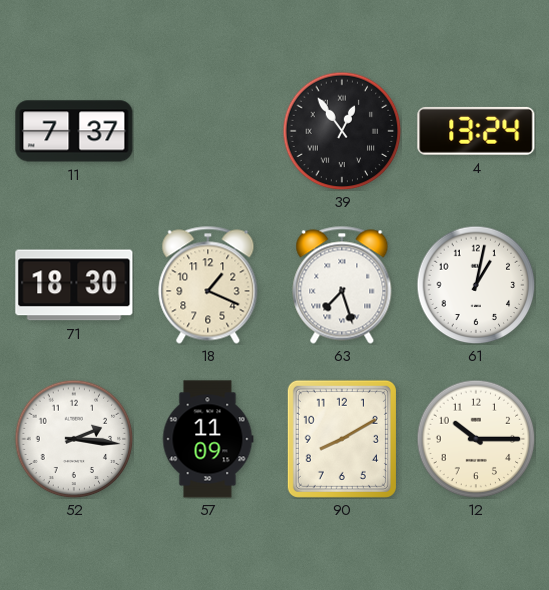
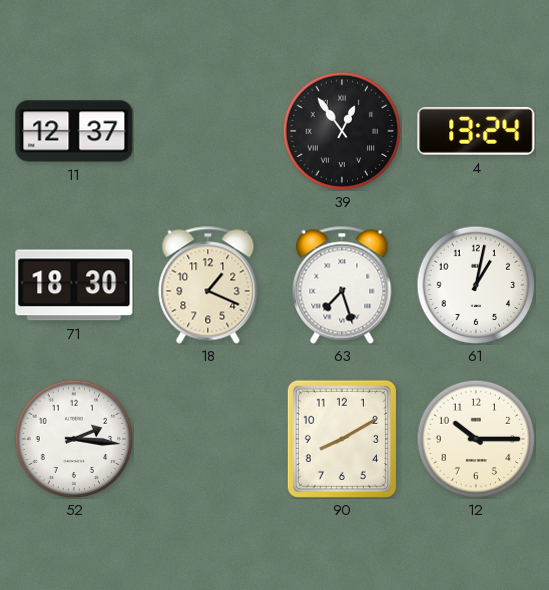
11: 7:37 -> 12:37
57: 11:09 -> none
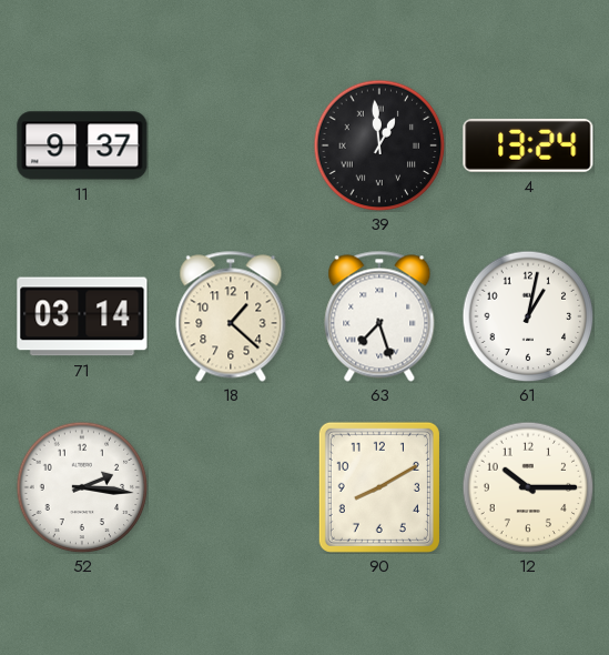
11: 12:37 -> 9:37
39: 12:54 -> 12:59
71: 18:30 -> 03:14
18: 1:19 -> 1:22
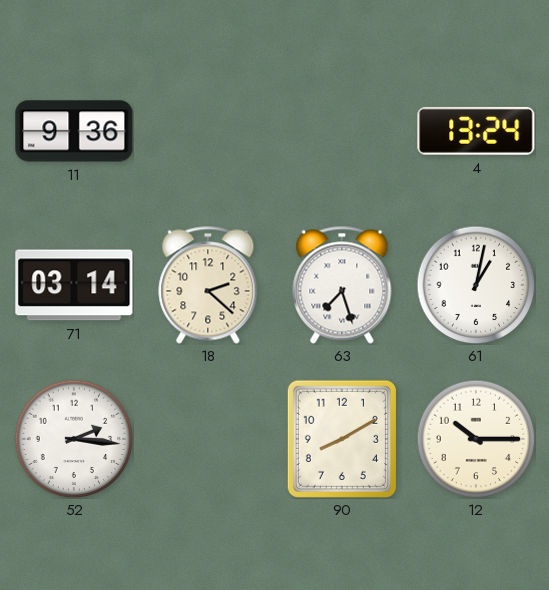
11: 9:37 -> 9:36
39: 12:59 -> none
18: 1:22 -> 2:22
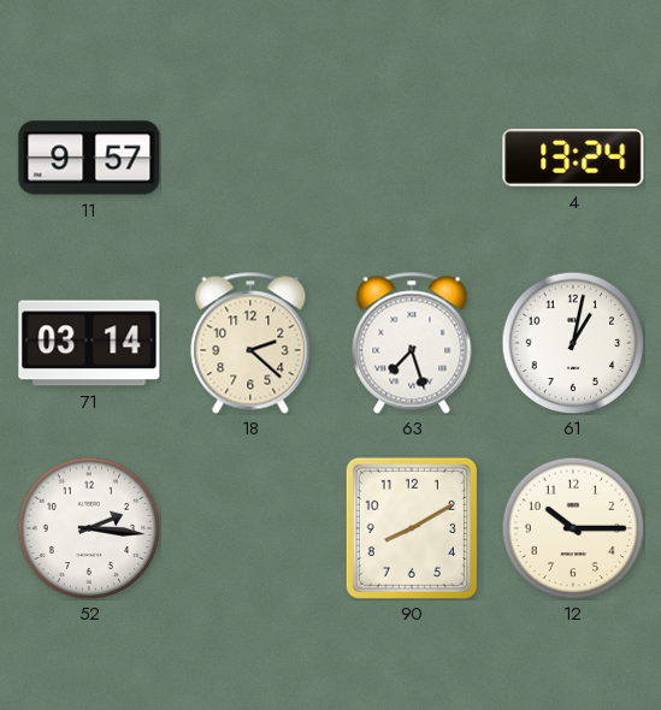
11: 9:36 -> 9:57
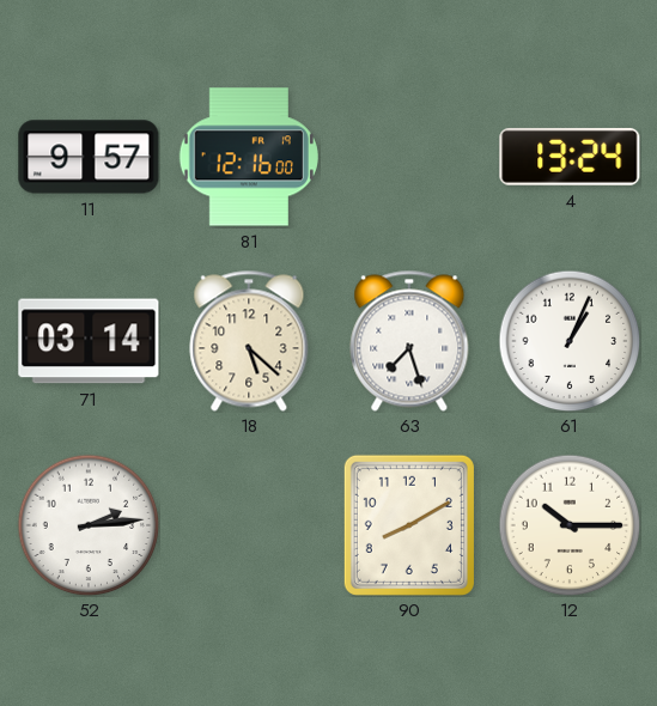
81: none -> 12:16
18: 2:22 -> 5:22
61: 1:02 -> 1:04
52: 2:16 -> 2:14
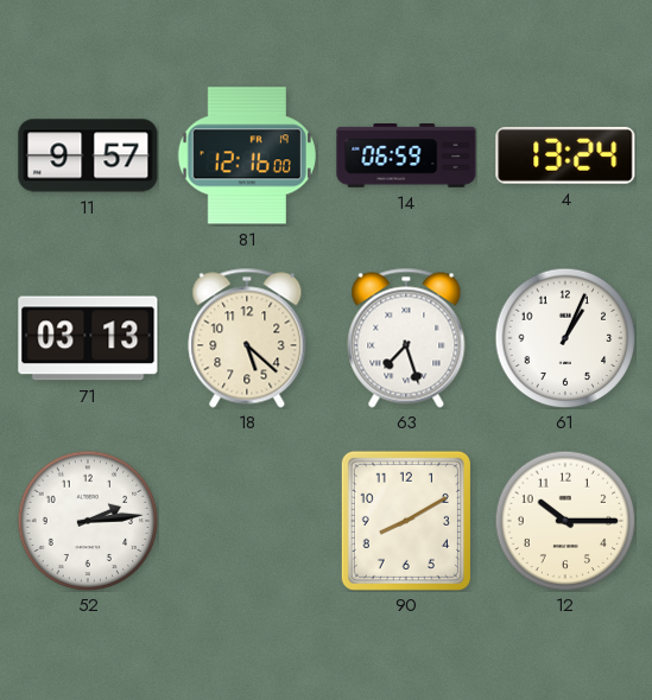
14: none -> 06:59
71: 03:14 -> 03:13
